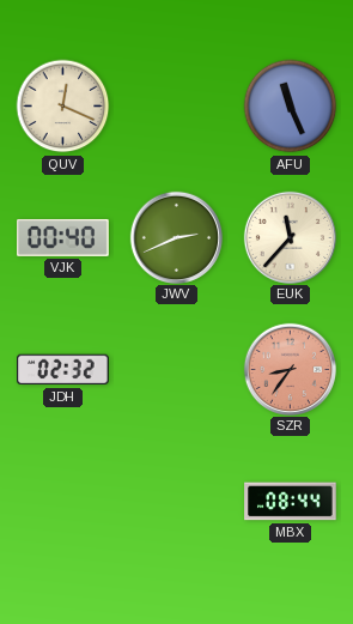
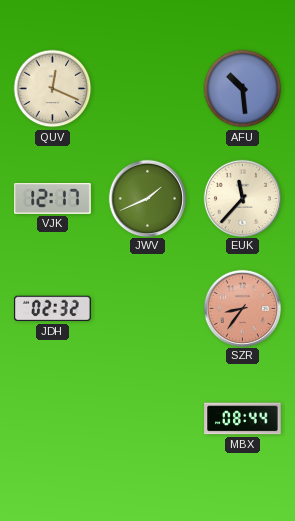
AFU: 11:26 -> 10:29
VJK: 00:40 -> 12:17
JWV: 2:41 -> 1:41
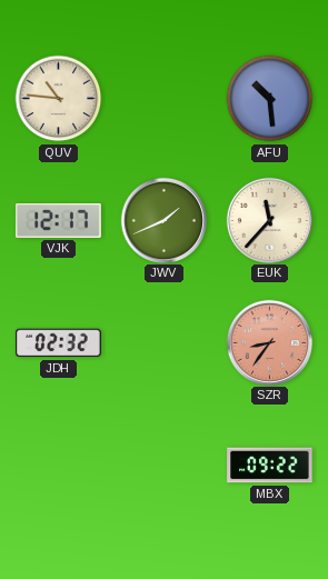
QUV: 12:19 -> 10:46
MBX: 08:44 -> 09:22
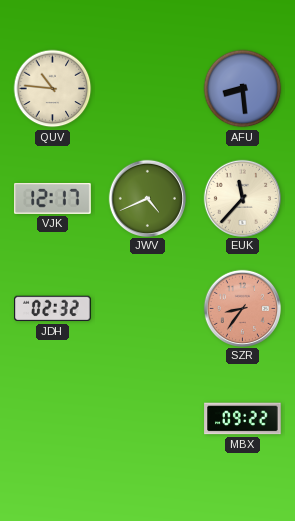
AFU: 10:29 -> 8:29
JWV: 1:41 -> 4:41
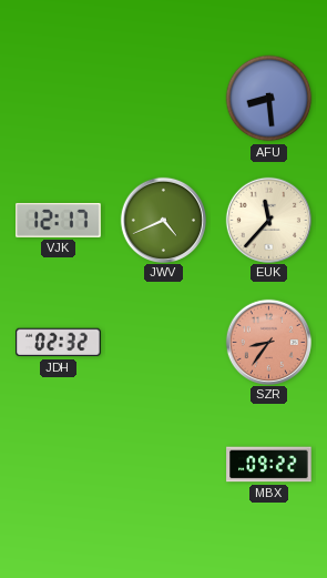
QUV: 10:46 -> none
